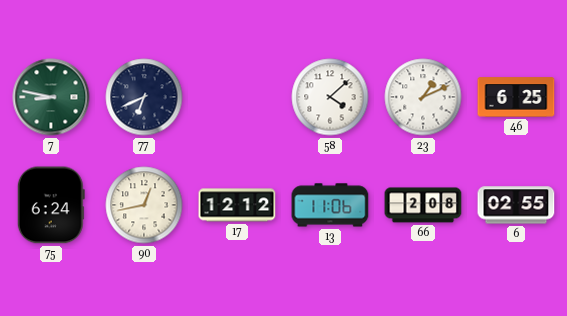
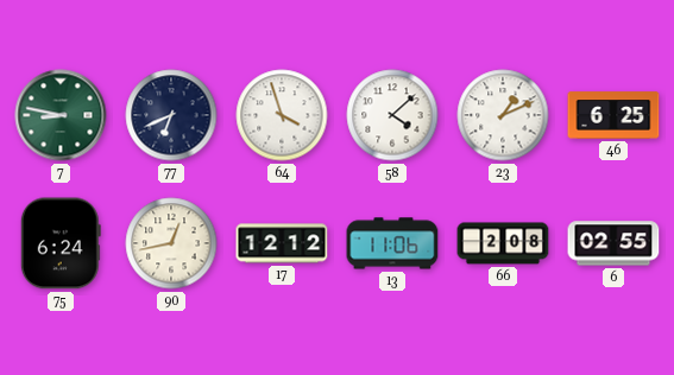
64: none -> 3:57
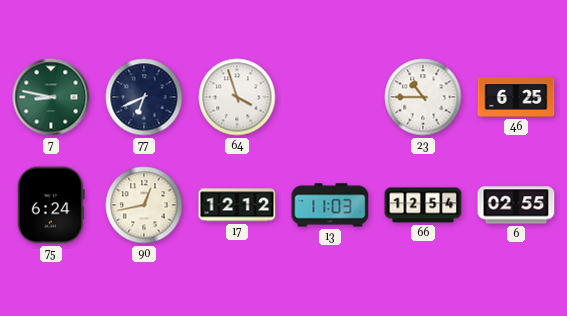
58: 4:08 -> none
23: 1:11 -> 10:45
13: 11:06 -> 11:03
66: 2:08 -> 12:54
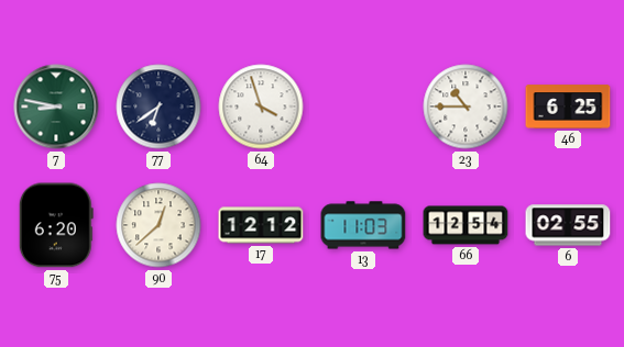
77: 6:41 -> 6:39
75: 6:24 -> 6:20
90: 12:43 -> 12:38
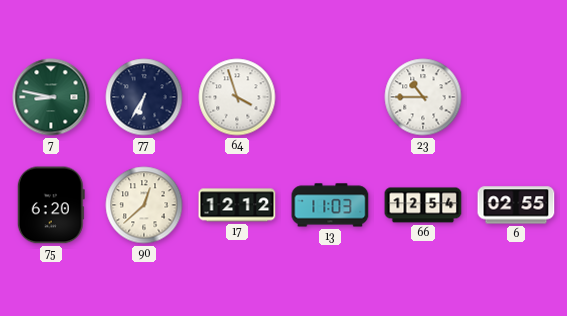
77: 6:39 -> 6:35
46: 6:25 -> none
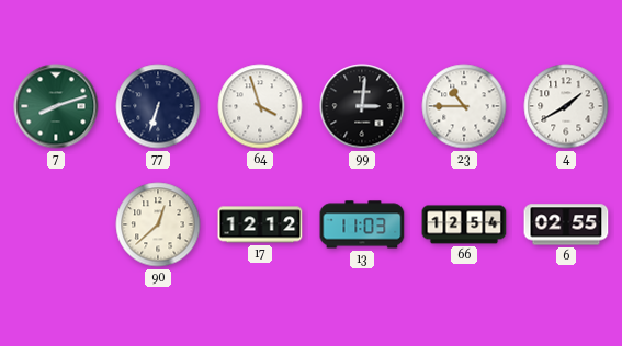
7: 8:47 -> 8:12
77: 6:35 -> 6:33
99: none -> 3:01
4: none -> 1:40
75: 6:20 -> none
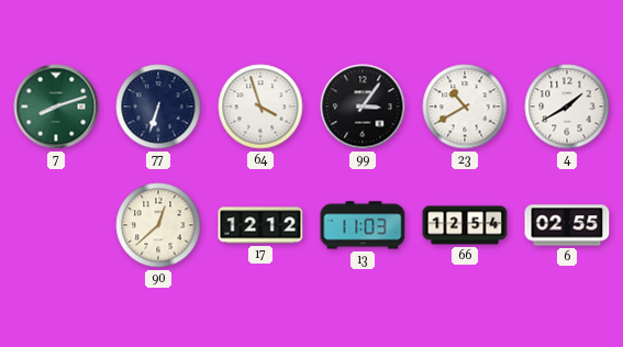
99: 3:01 -> 3:06
23: 10:45 -> 10:40
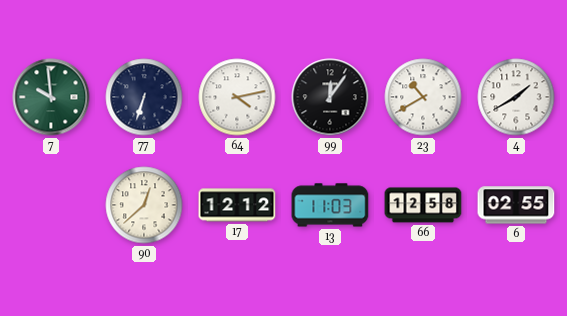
7: 8:12 -> 9:59
64: 3:57 -> 4:13
99: 3:06 -> 12:06
66: 12:54 -> 12:58
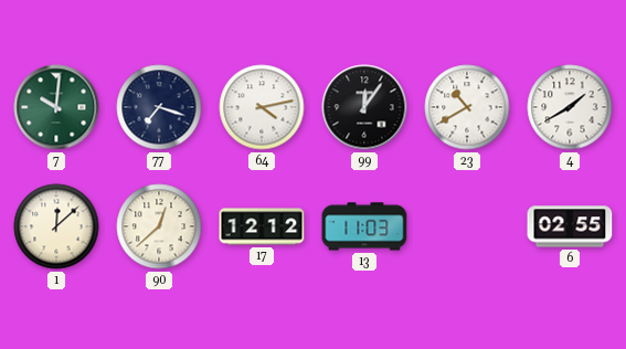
7: 9:59 -> 10:01
77: 6:33 -> 7:18
1: none -> 12:08
66: 12:58 -> none
